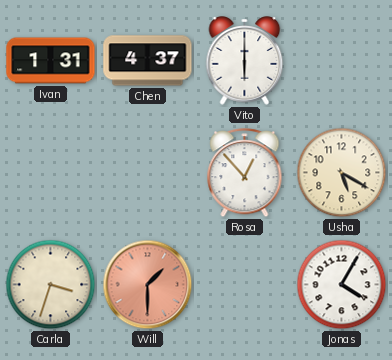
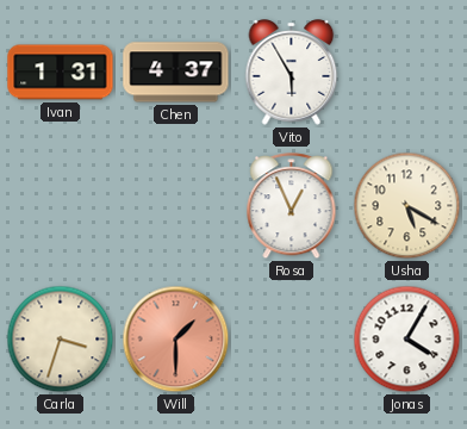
Vito: 6:00 -> 5:55
Rosa: 12:53 -> 12:56
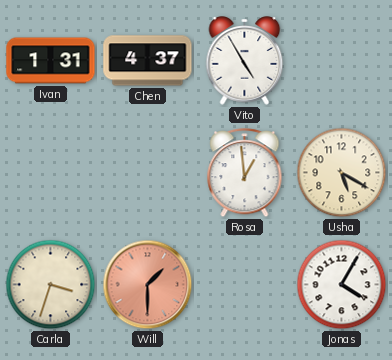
Vito: 5:55 -> 4:55
Rosa: 12:56 -> 12:59
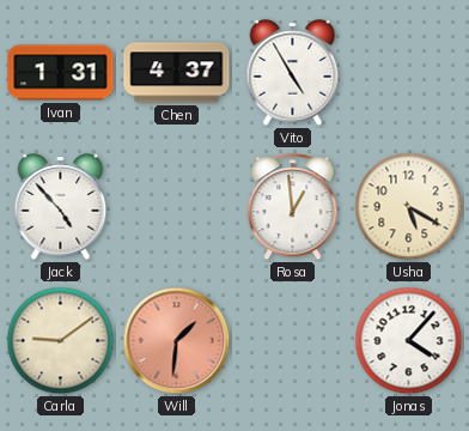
Jack: none -> 4:53
Carla: 3:33 -> 9:09
Will: 1:30 -> 1:31
Jonas: 4:05 -> 4:07
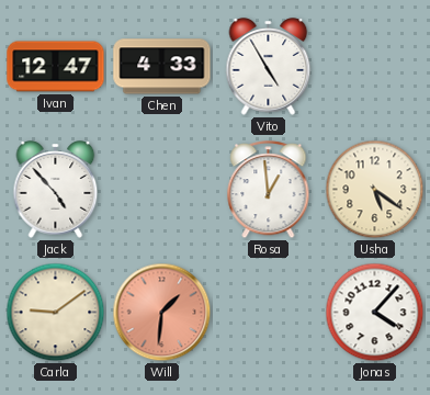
Ivan: 1:31 -> 12:47
Chen: 4:37 -> 4:33
Usha: 5:20 -> 5:21
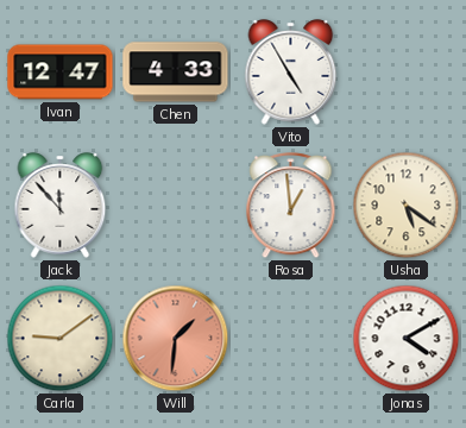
Jack: 4:53 -> 11:53
Jonas: 4:07 -> 4:10
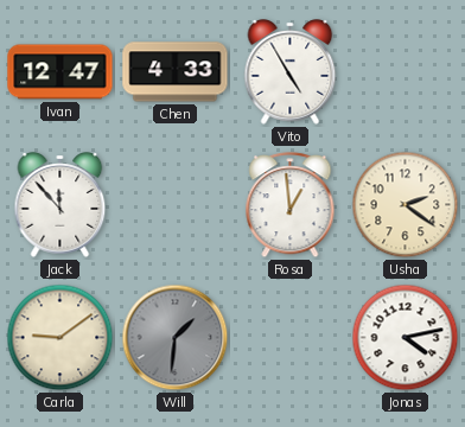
Usha: 5:21 -> 2:21
Will dial: salmon -> grey
Jonas: 4:10 -> 4:13
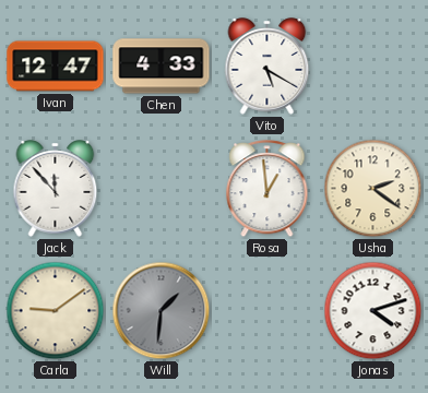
Vito: 4:55 -> 5:20
Jonas: 4:13 -> 4:12
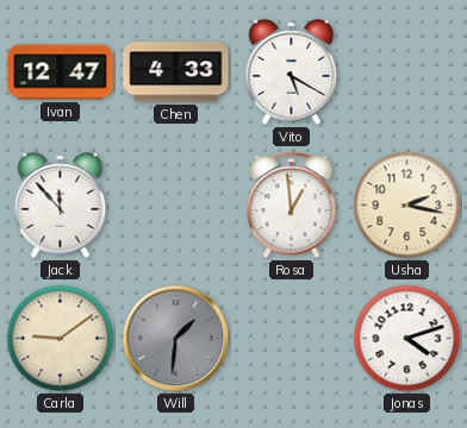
Usha: 2:21 -> 2:17
